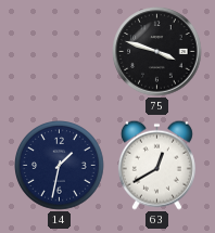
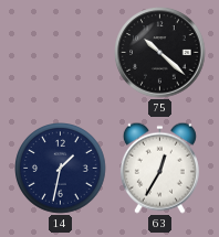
75: 3:48 -> 10:22
63: 12:40 -> 12:35
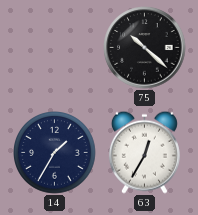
14: 1:32 -> 1:35
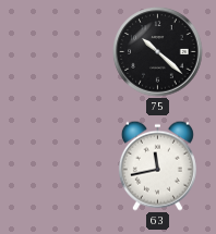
14: 1:35 -> none
63: 12:35 -> 11:43
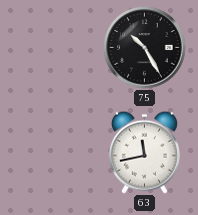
75: 10:22 -> 10:25
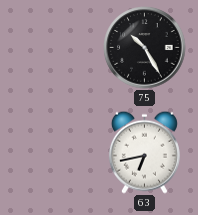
63: 11:43 -> 6:43
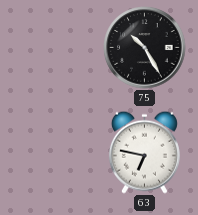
63: 6:43 -> 6:47
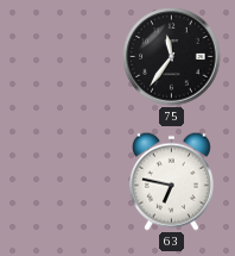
75: 10:25 -> 11:36
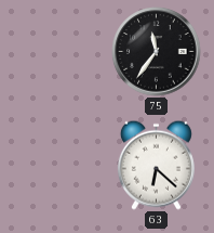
63: 6:47 -> 6:22
